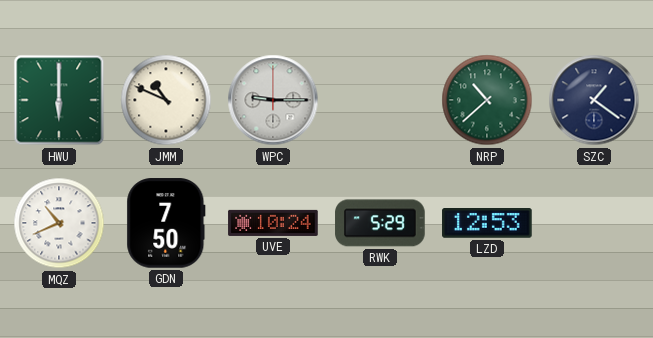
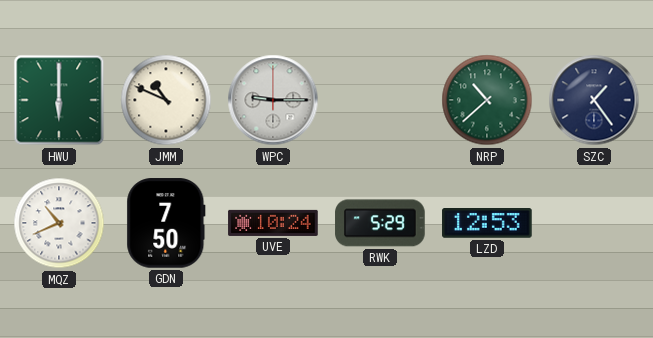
SZC: 1:21 -> 1:24
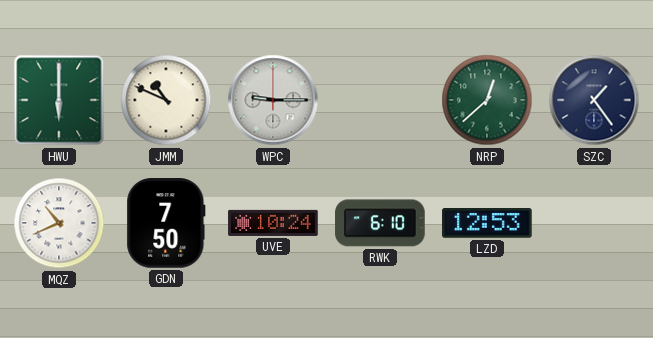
NRP: 10:38 -> 12:38
RWK: 5:29 -> 6:10
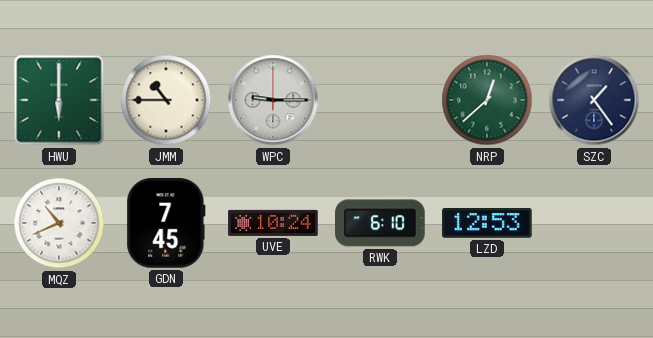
JMM: 10:49 -> 10:45
GDN: 7:50 -> 7:45
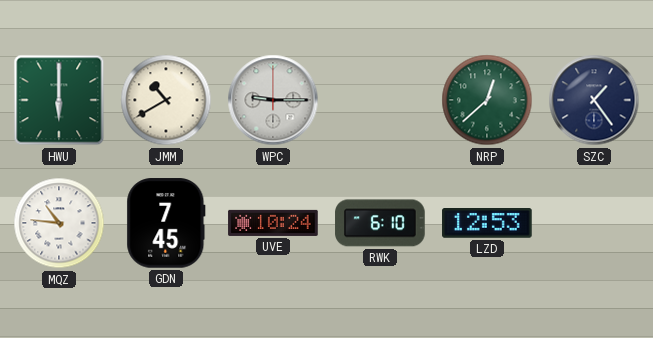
JMM: 10:45 -> 10:40
MQZ: 10:41 -> 10:46
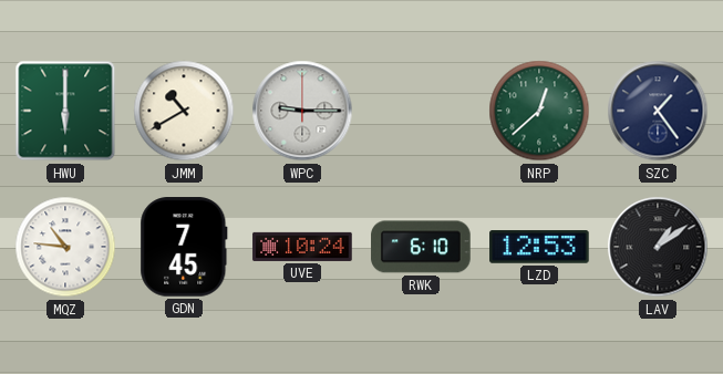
LAV: none -> 1:09
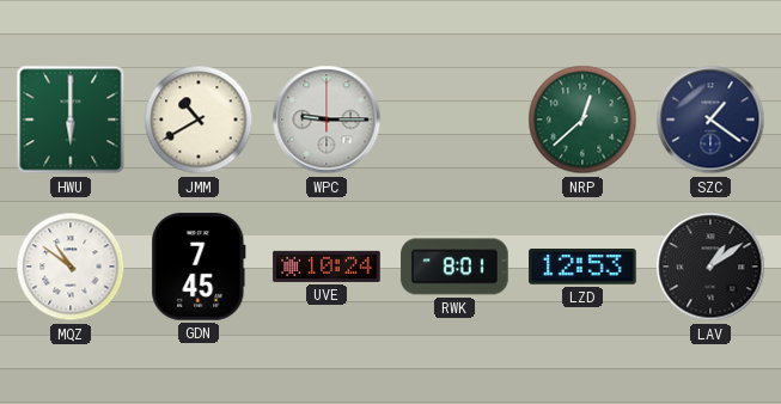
SZC: 1:24 -> 1:21
MQZ: 10:46 -> 10:51
RWK: 6:10 -> 8:01
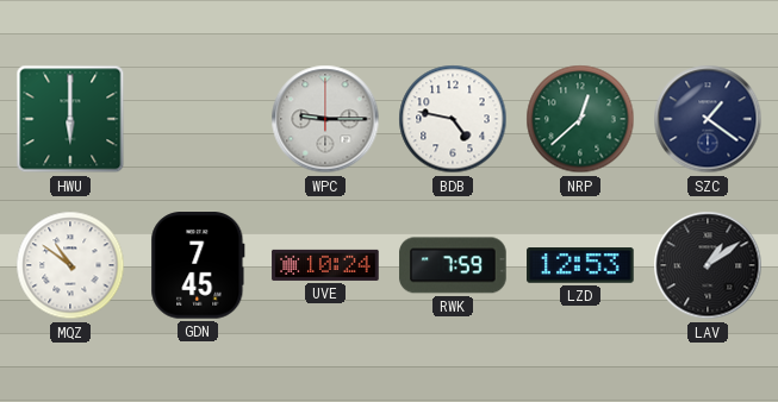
JMM: 10:40 -> none
BDB: none -> 4:47
RWK: 8:01 -> 7:59
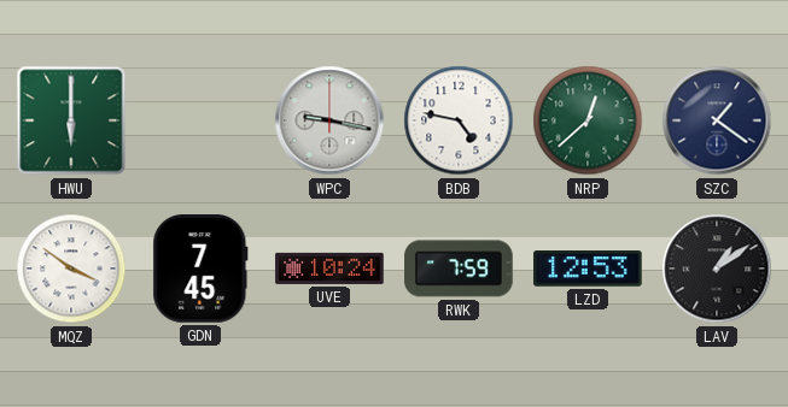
WPC: 9:15 -> 9:17
MQZ: 10:51 -> 3:51
